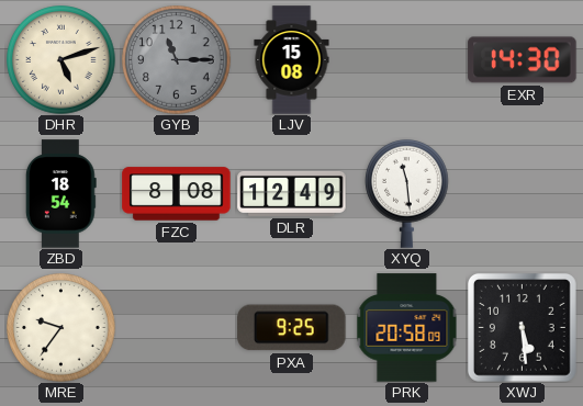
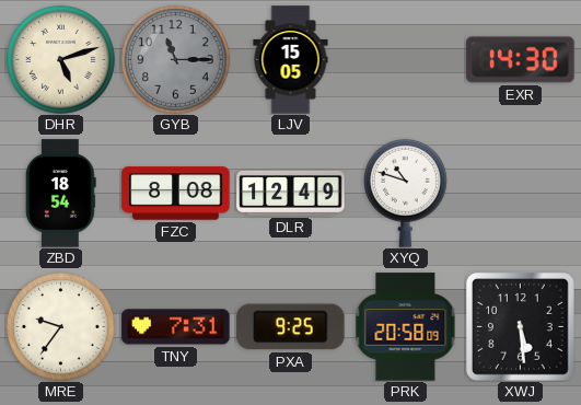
LJV: 15:08 -> 15:05
XYQ: 11:29 -> 10:48
TNY: none -> 7:31
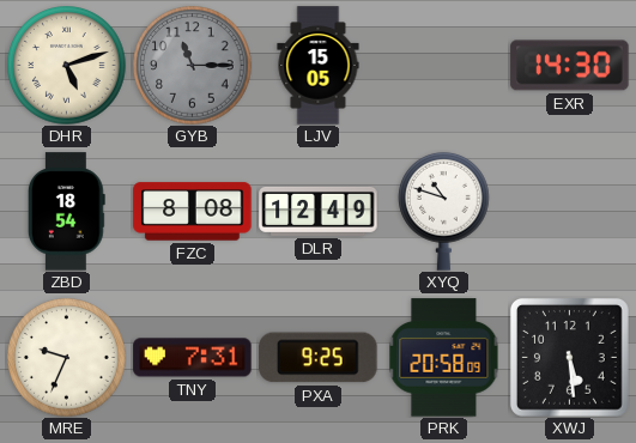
MRE: 9:36 -> 9:34
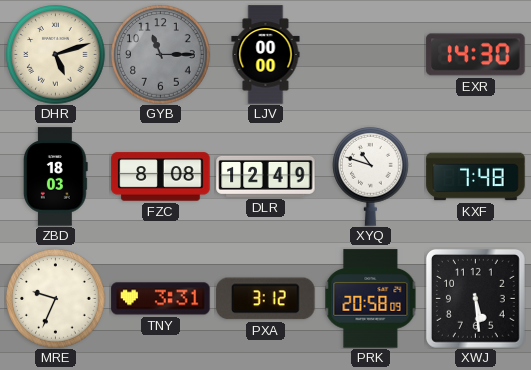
LJV: 15:05 -> 00:00
ZBD: 18:54 -> 18:03
KXF: none -> 7:48
TNY: 7:31 -> 3:31
PXA: 9:25 -> 3:12
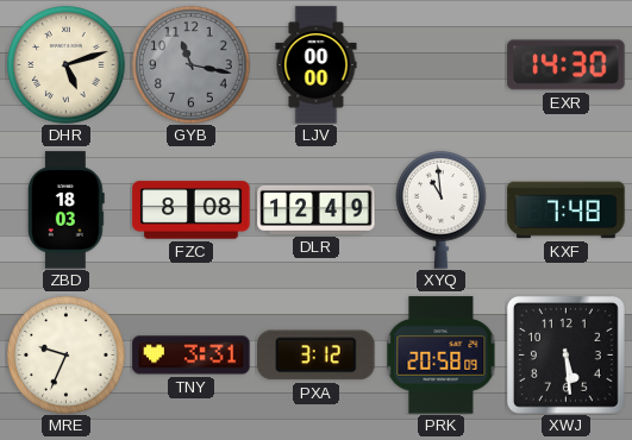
GYB: 11:15 -> 11:17
XYQ: 10:48 -> 10:59
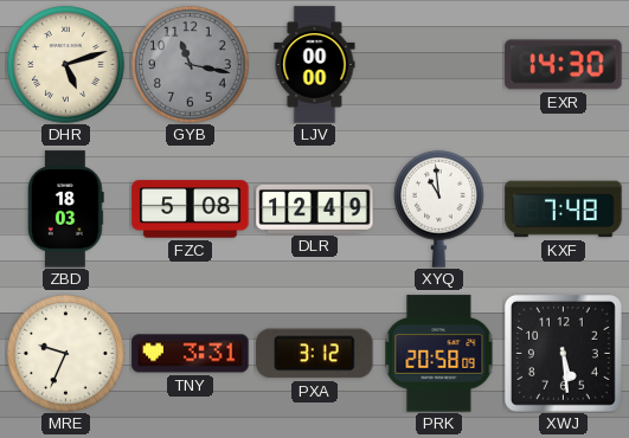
FZC: 8:08 -> 5:08
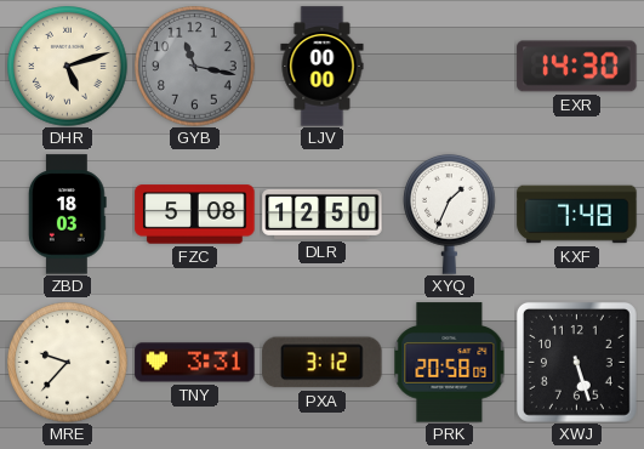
DLR: 12:49 -> 12:50
XYQ: 10:59 -> 1:34
MRE: 9:34 -> 9:37
XWJ: 5:29 -> 5:27
